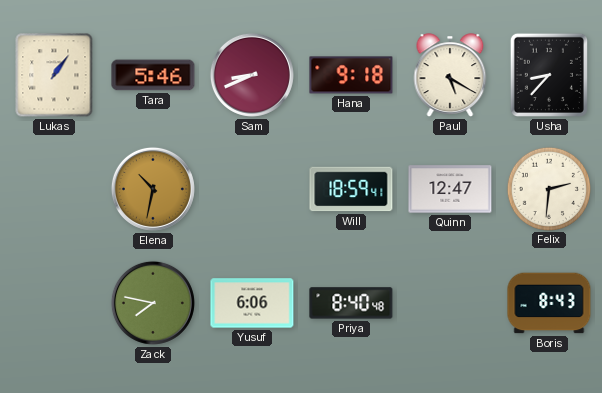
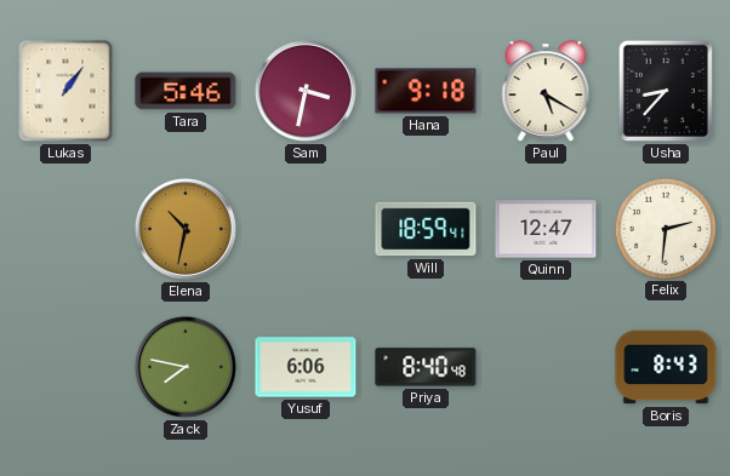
Sam: 8:41 -> 3:32
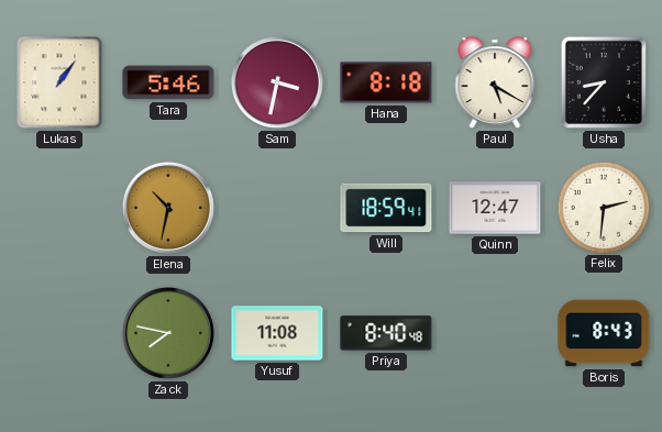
Hana: 9:18 -> 8:18
Yusuf: 6:06 -> 11:08
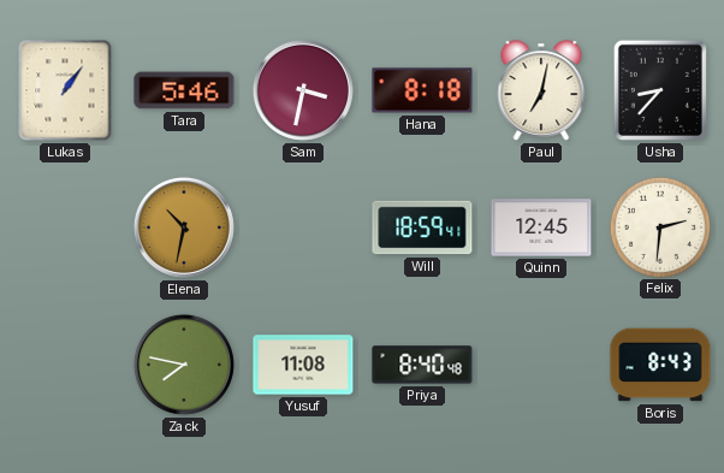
Paul: 5:20 -> 7:02
Quinn: 12:47 -> 12:45
